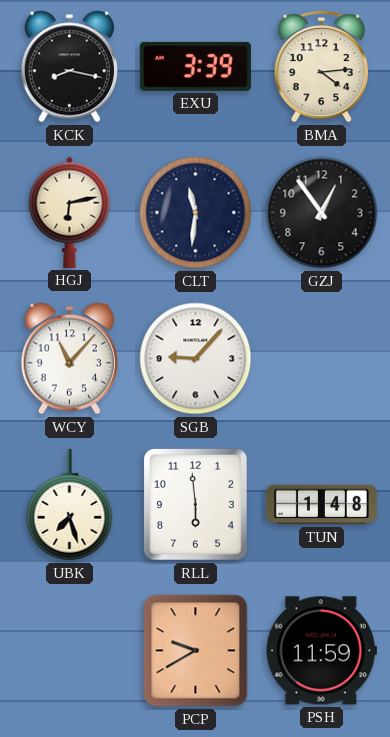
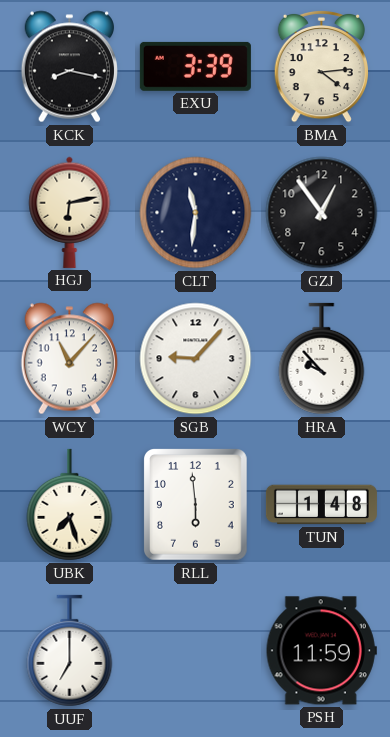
HRA: none -> 9:53
UUF: none -> 7:00
PCP: 9:40 -> none
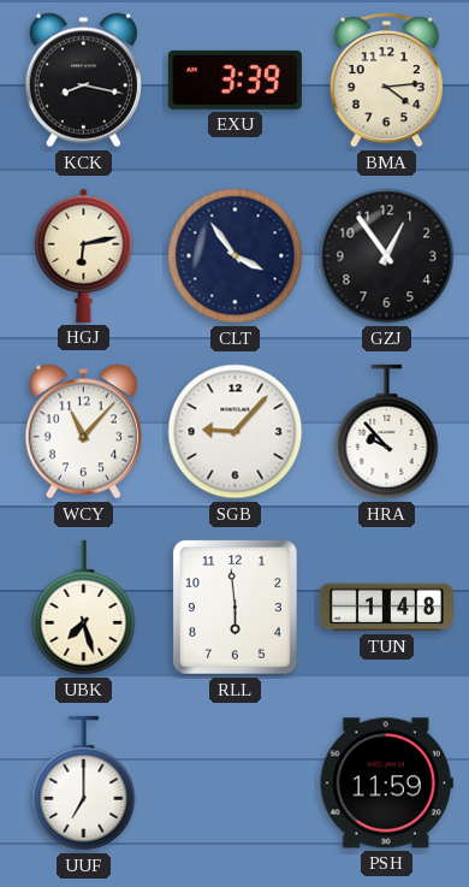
CLT: 11:31 -> 3:54
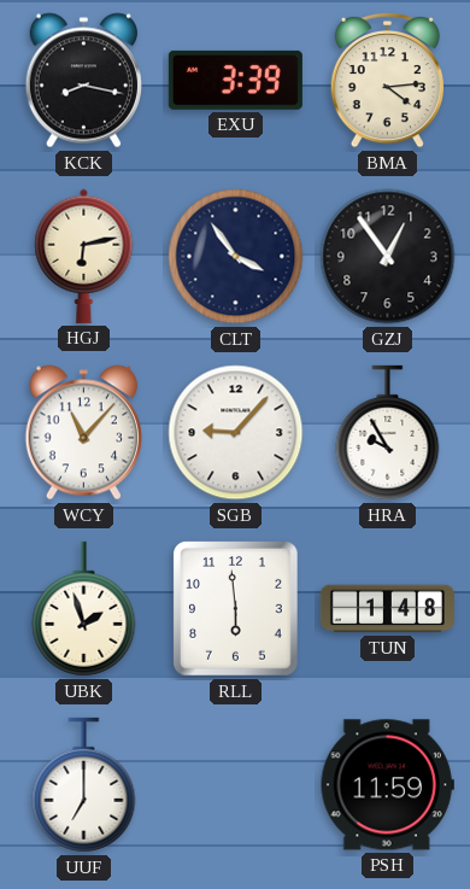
HRA: 9:53 -> 9:55
UBK: 7:27 -> 1:57
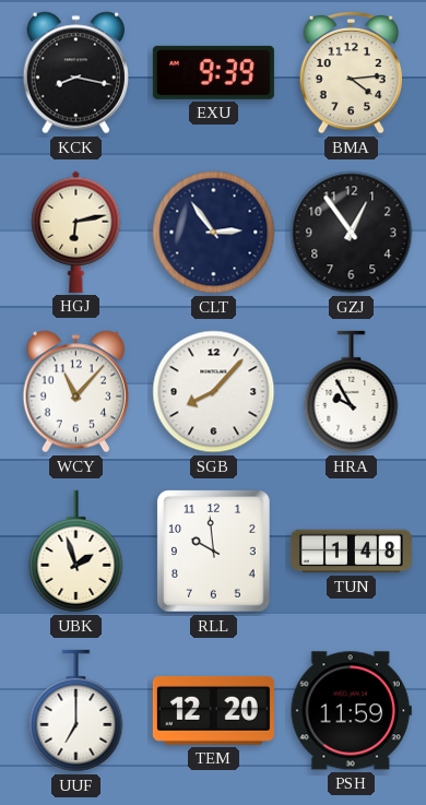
EXU: 3:39 -> 9:39
CLT: 3:54 -> 2:54
SGB: 9:07 -> 8:07
RLL: 5:59 -> 9:59
TEM: none -> 12:20
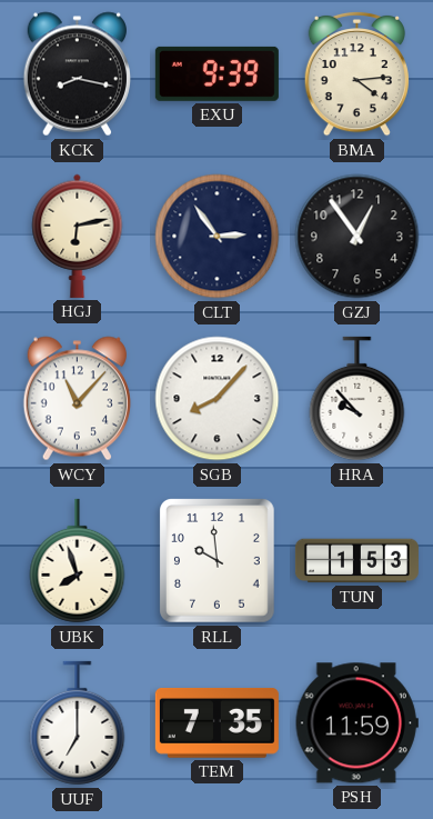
HRA: 9:55 -> 9:53
UBK: 1:57 -> 7:57
TUN: 1:48 -> 1:53
TEM: 12:20 -> 7:35
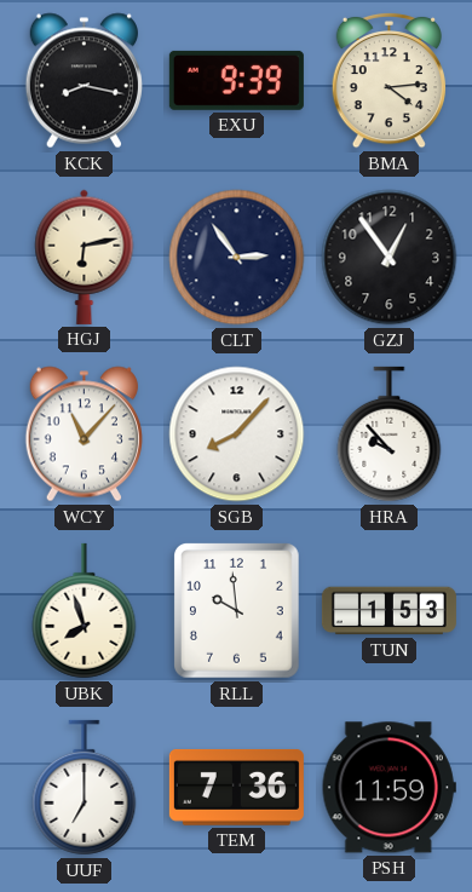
TEM: 7:35 -> 7:36
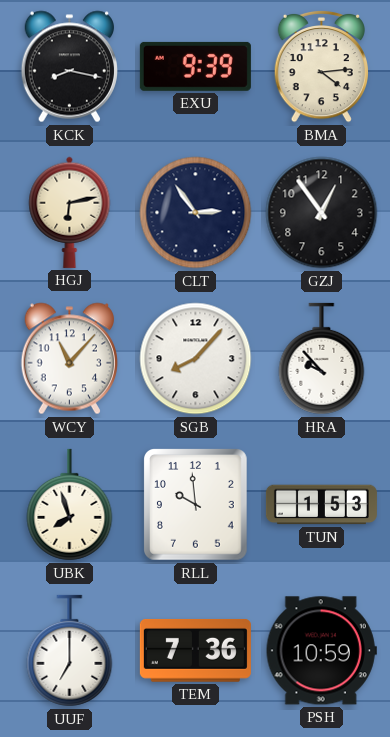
PSH: 11:59 -> 10:59
